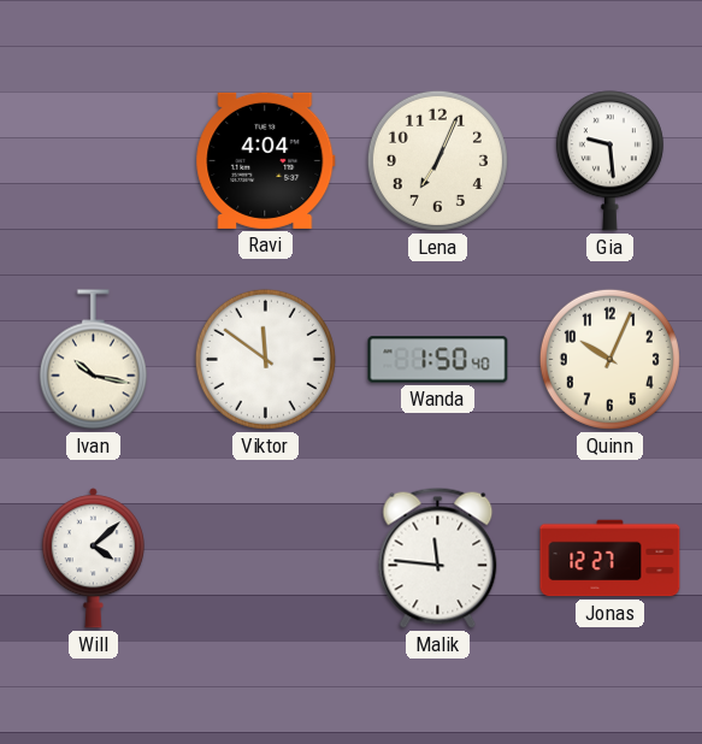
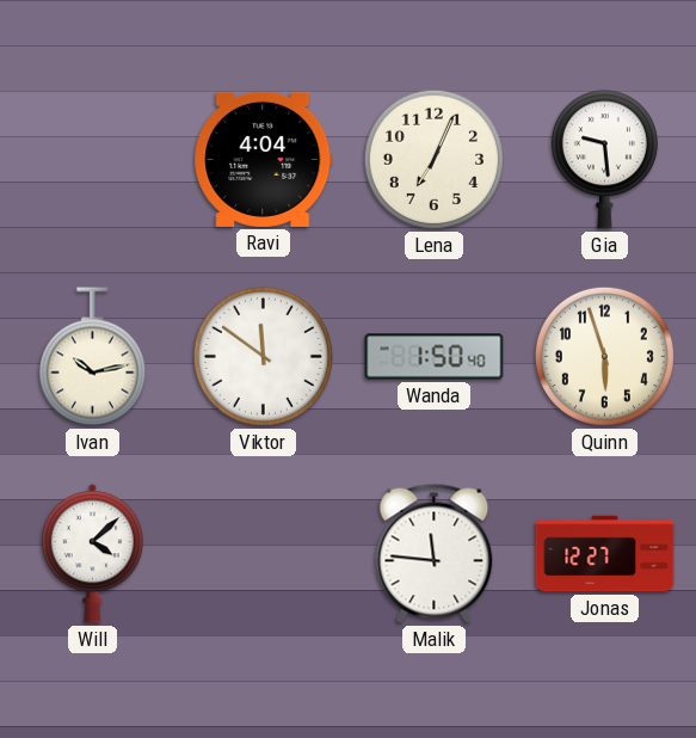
Ivan: 10:17 -> 10:13
Quinn: 10:04 -> 5:57
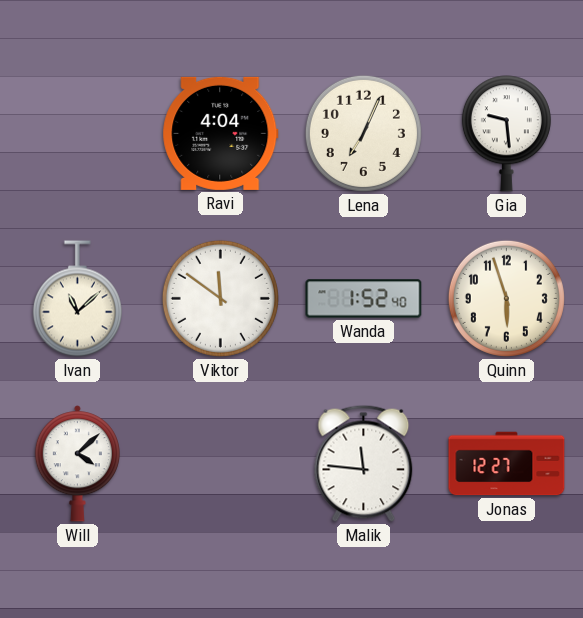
Ivan: 10:13 -> 11:08
Wanda: 1:50 -> 1:52
